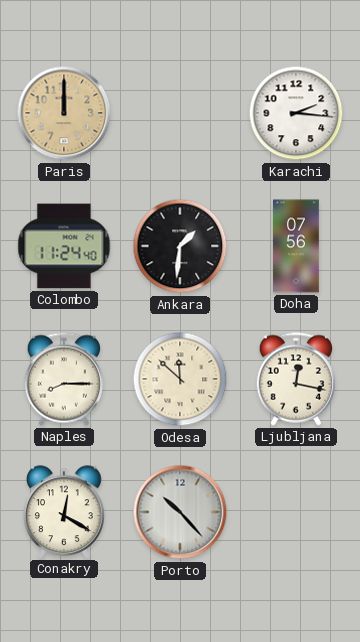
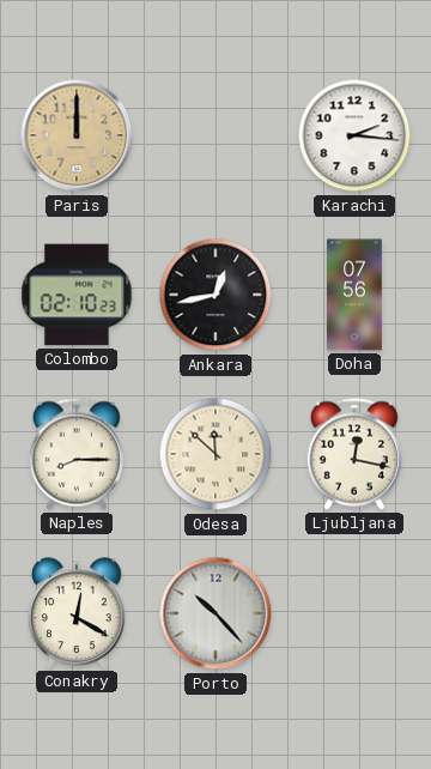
Colombo: 11:24 -> 02:10
Ankara: 1:31 -> 12:43
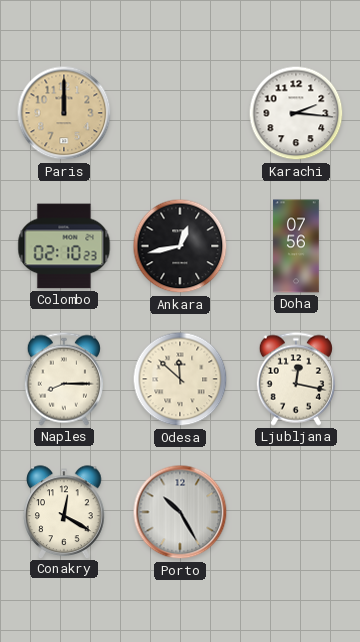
Porto: 10:23 -> 10:25
